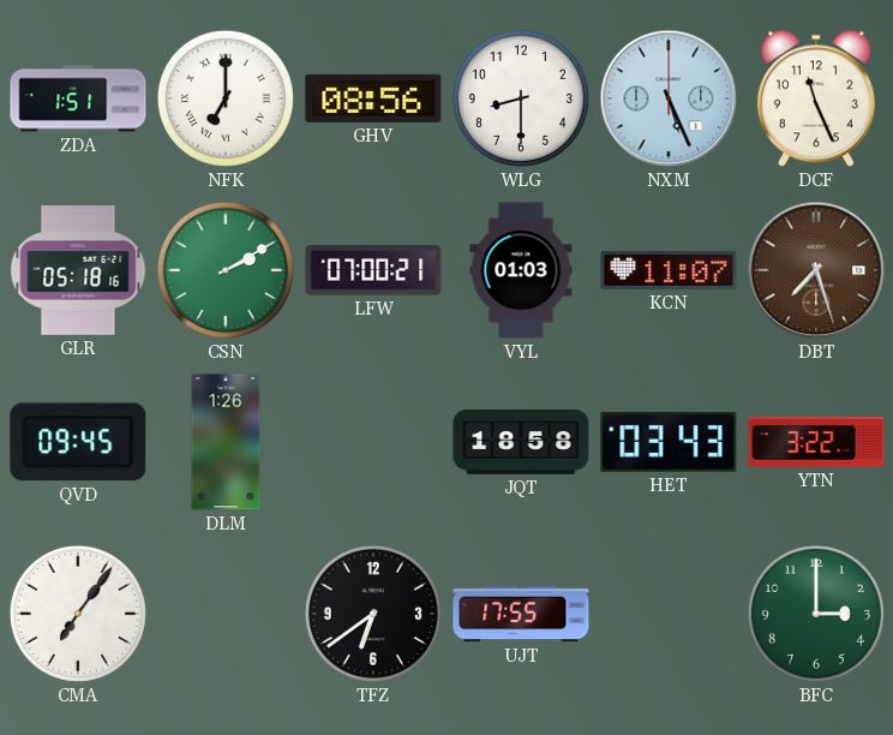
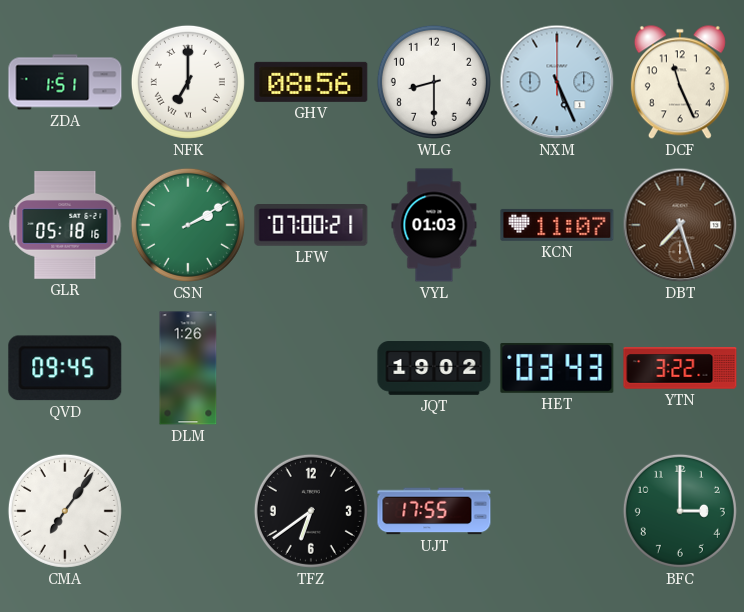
JQT: 18:58 -> 19:02
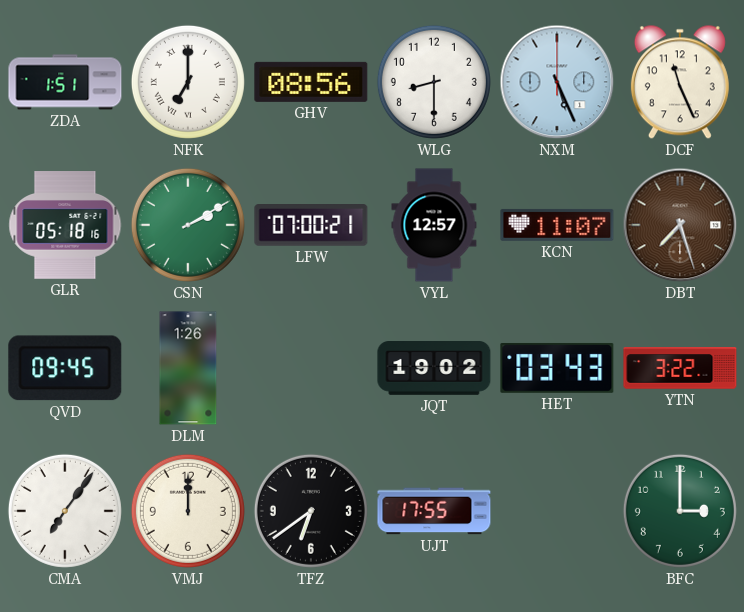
VYL: 01:03 -> 12:57
VMJ: none -> 12:00
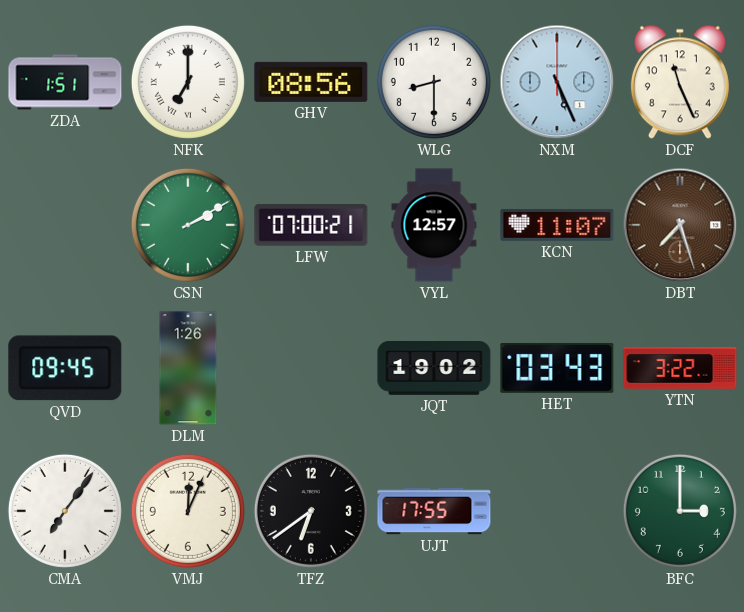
GLR: 05:18 -> none
VMJ: 12:00 -> 12:04
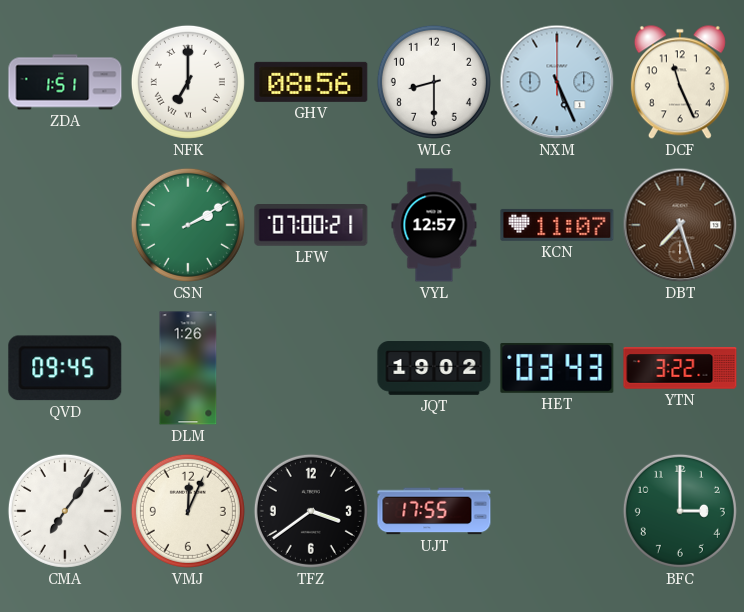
TFZ: 6:39 -> 3:39
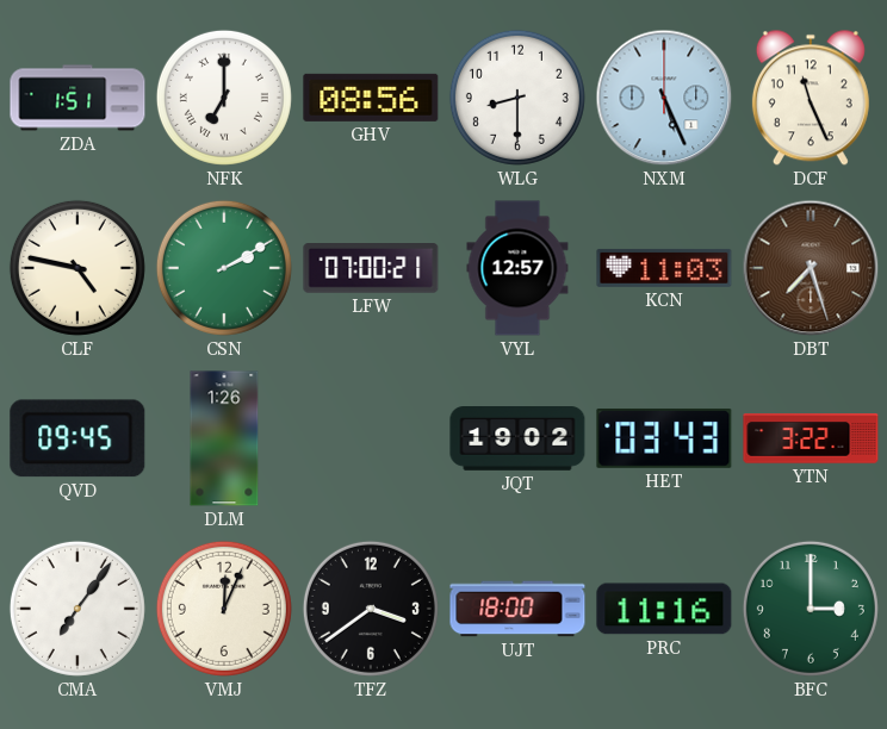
CLF: none -> 4:47
KCN: 11:07 -> 11:03
UJT: 17:55 -> 18:00
PRC: none -> 11:16
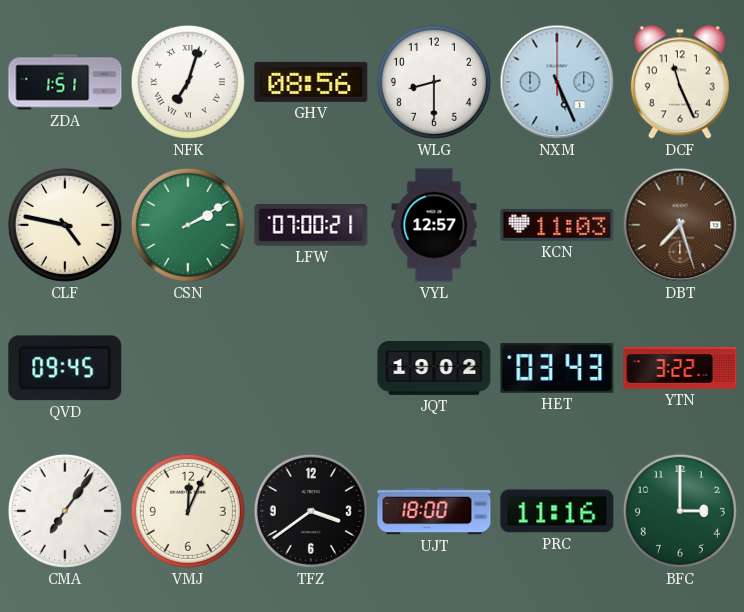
NFK: 7:00 -> 7:03
DLM: 1:26 -> none
